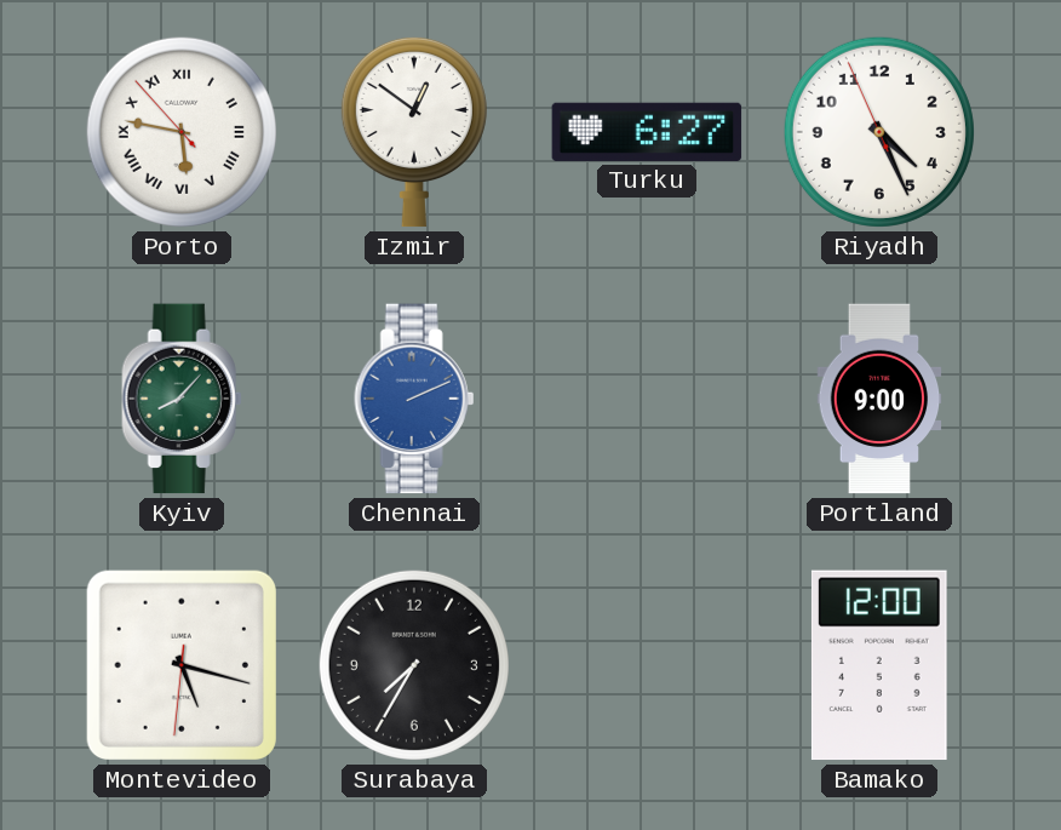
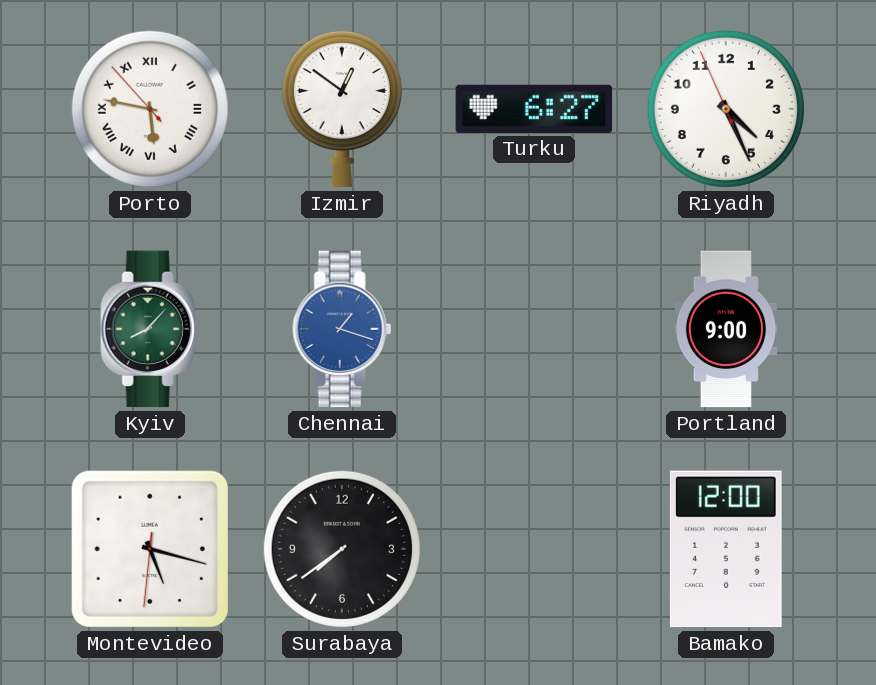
Chennai: 2:11 -> 1:18
Surabaya: 7:35 -> 7:39
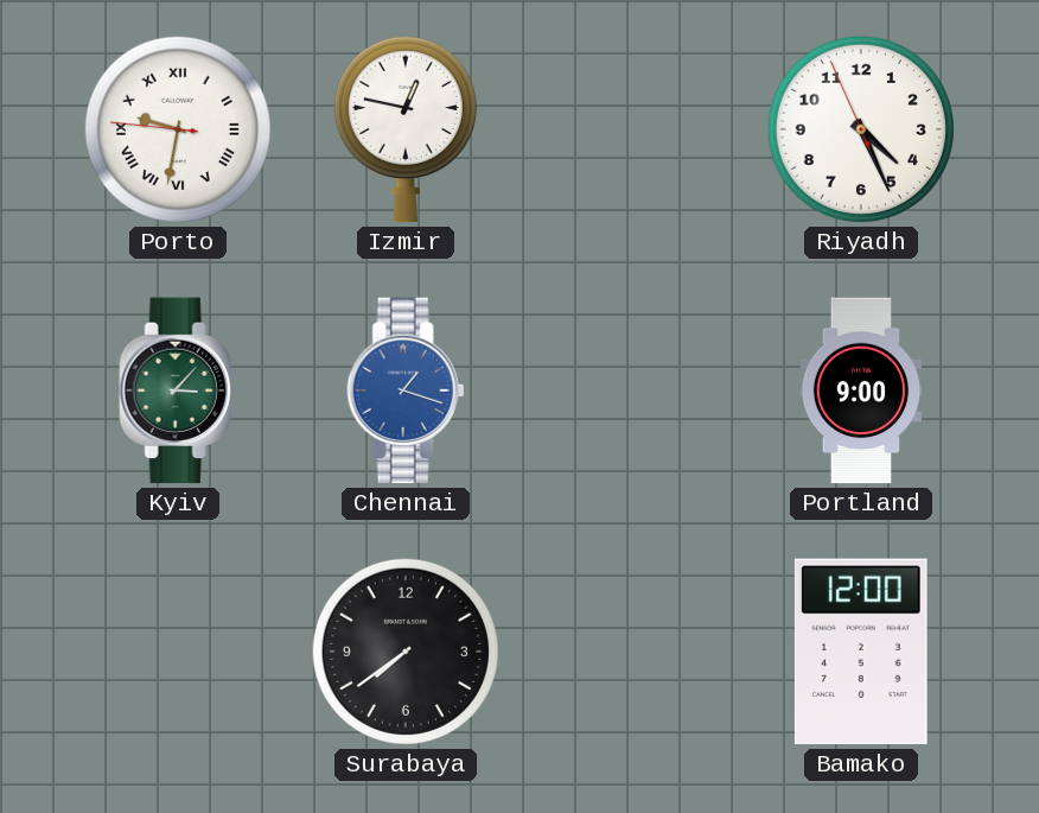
Porto: 5:46 -> 9:31
Izmir: 12:51 -> 12:47
Turku: 6:27 -> none
Kyiv: 8:07 -> 3:07
Montevideo: 5:17 -> none
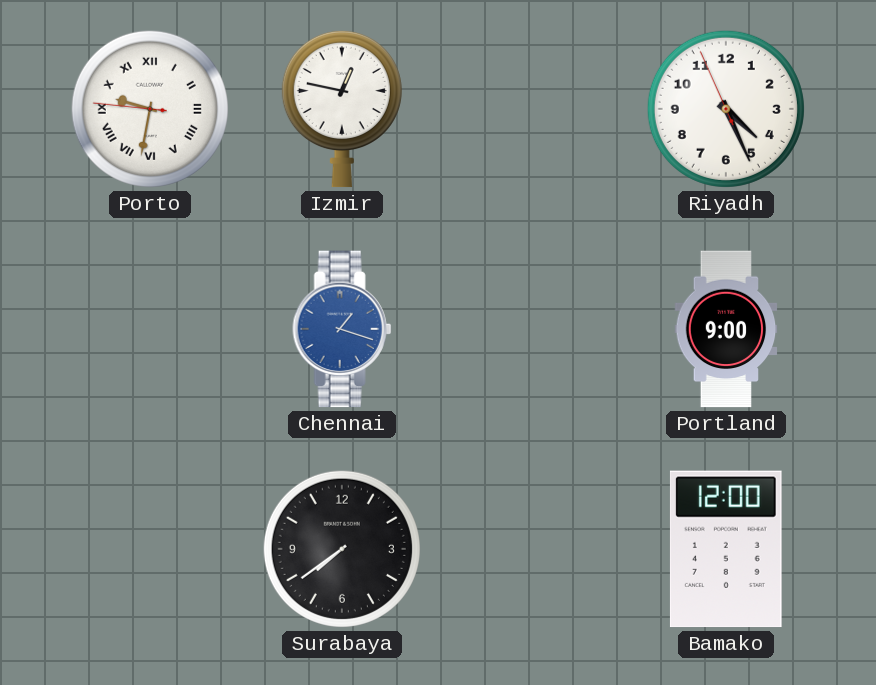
Kyiv: 3:07 -> none
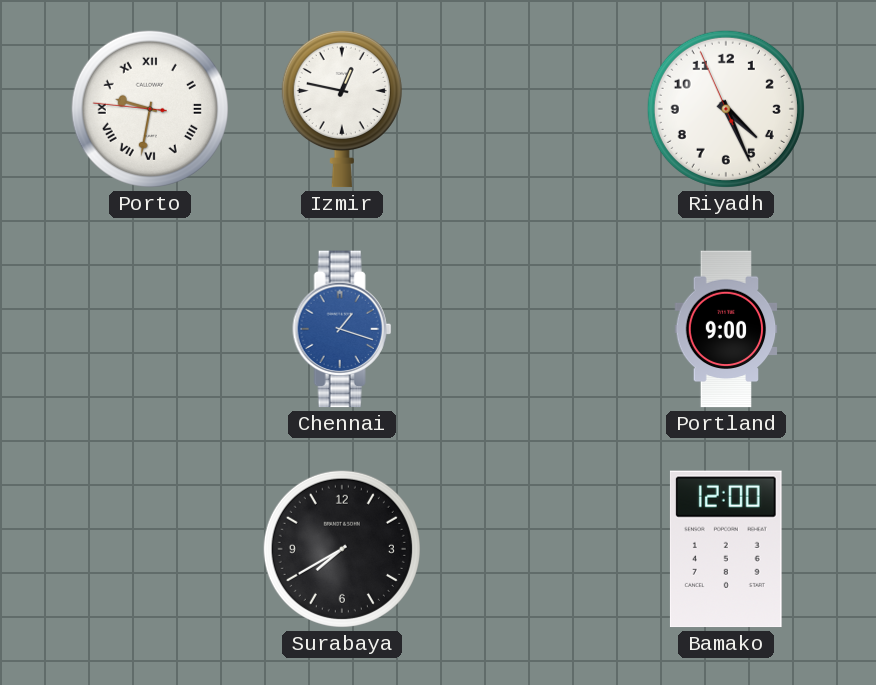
Surabaya: 7:39 -> 7:40
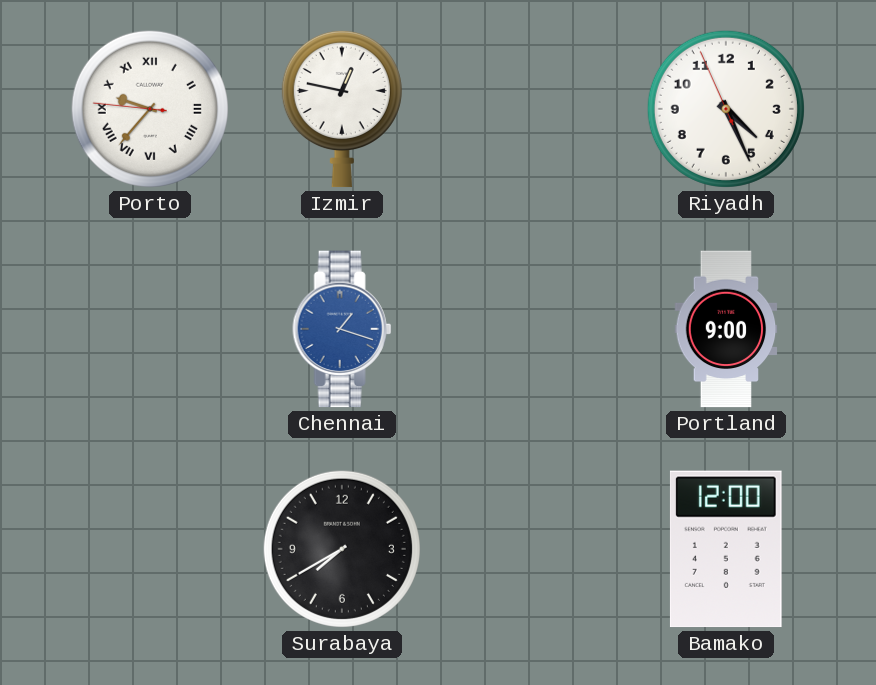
Porto: 9:31 -> 9:36
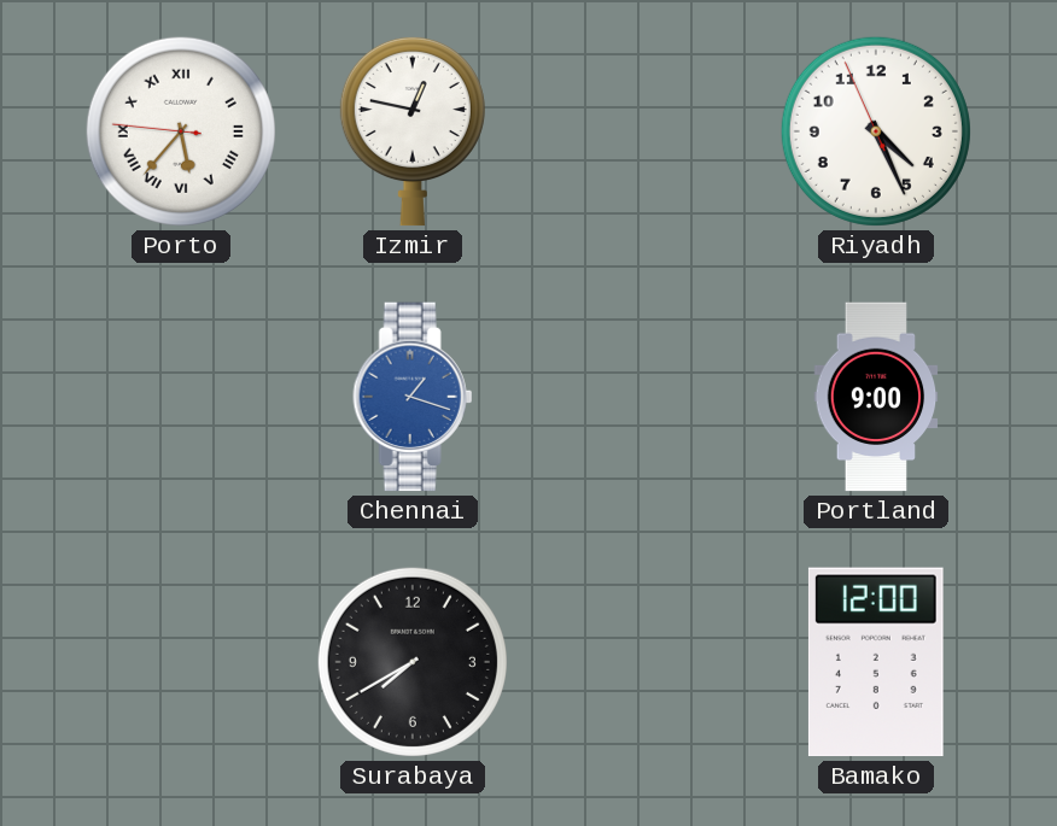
Porto: 9:36 -> 5:36
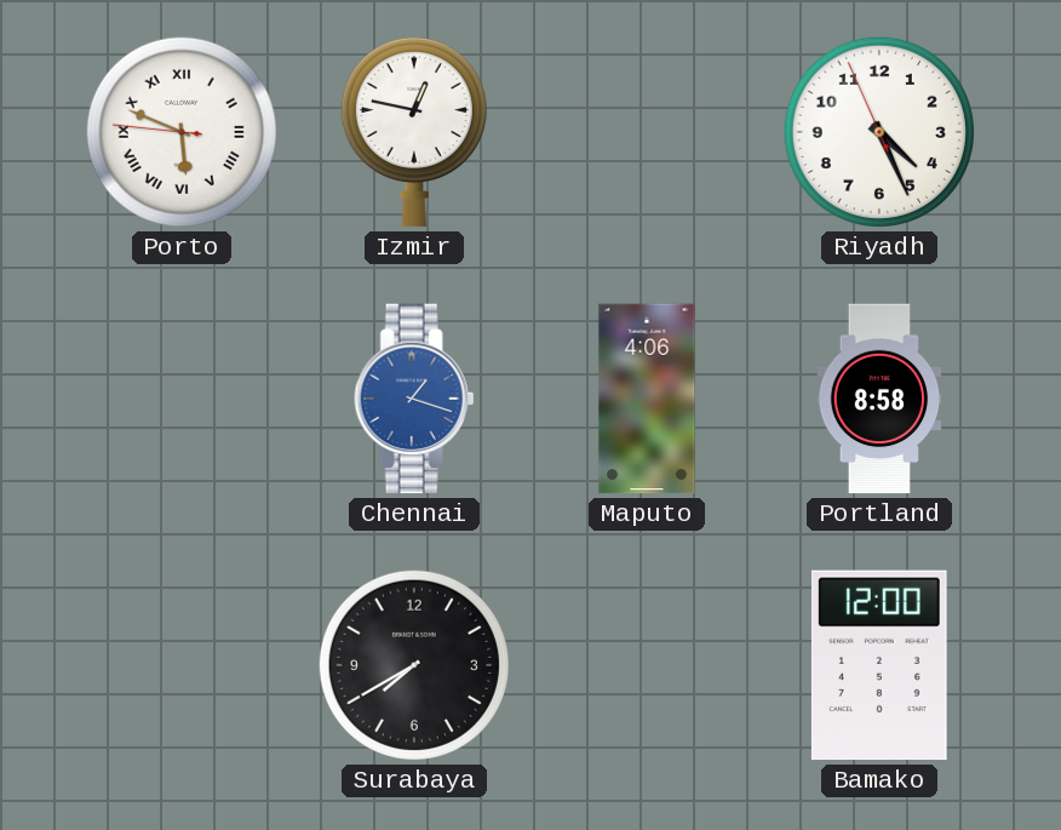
Porto: 5:36 -> 5:48
Maputo: none -> 4:06
Portland: 9:00 -> 8:58
